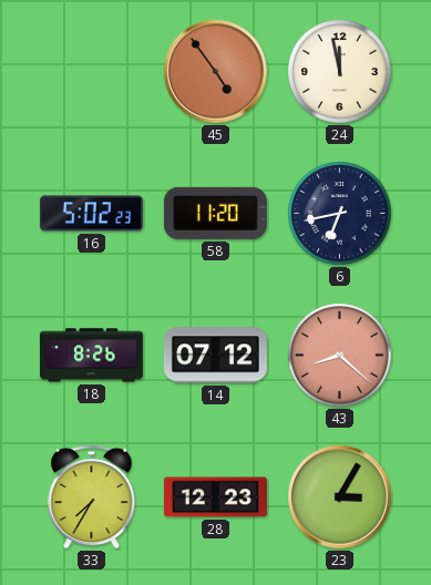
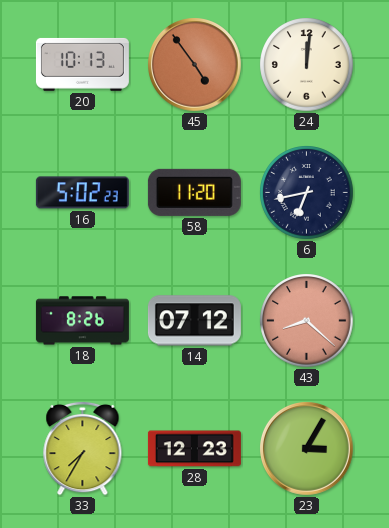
20: none -> 10:13
24: 11:58 -> 12:01
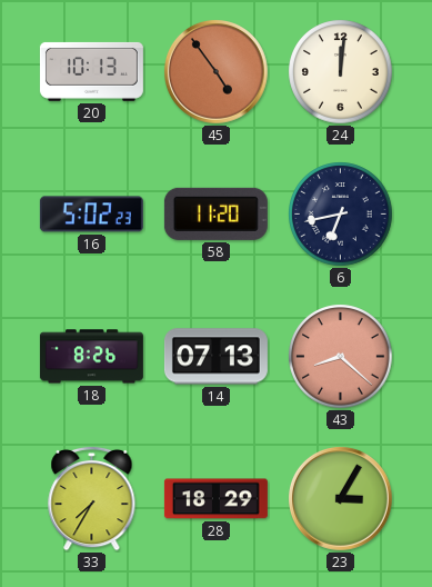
14: 07:12 -> 07:13
28: 12:23 -> 18:29
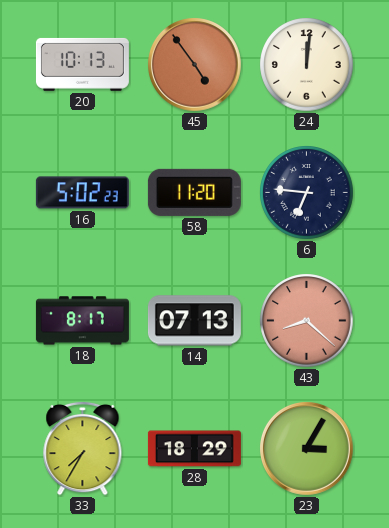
6: 6:43 -> 6:46
18: 8:26 -> 8:17
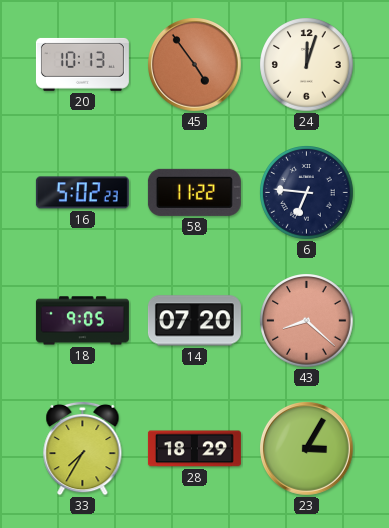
24: 12:01 -> 12:03
58: 11:20 -> 11:22
18: 8:17 -> 9:05
14: 07:13 -> 07:20
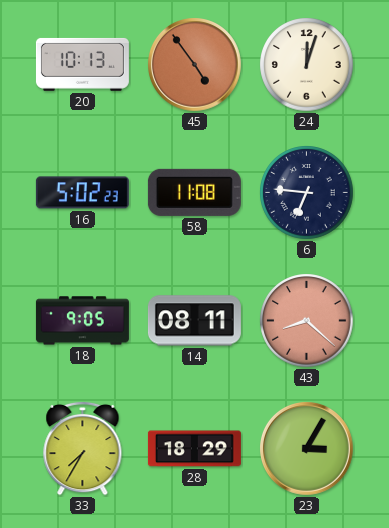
58: 11:22 -> 11:08
14: 07:20 -> 08:11
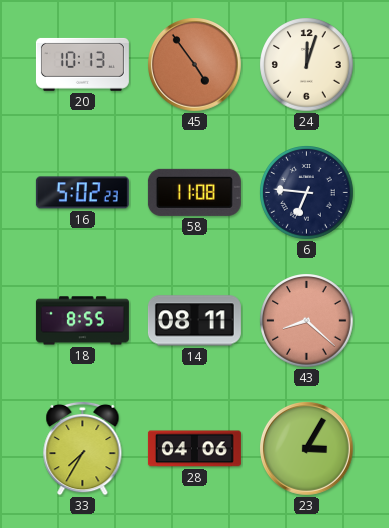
18: 9:05 -> 8:55
28: 18:29 -> 04:06
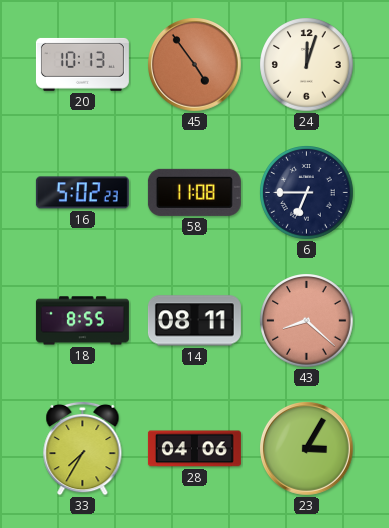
6: 6:46 -> 6:45
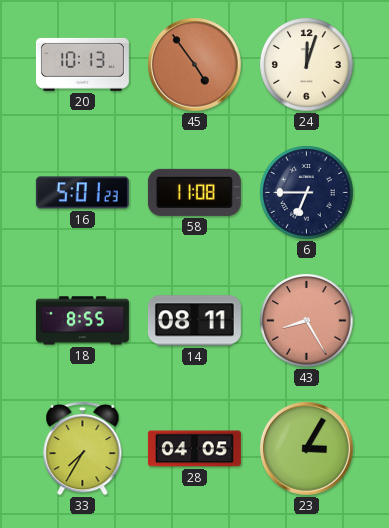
16: 5:02 -> 5:01
43: 8:22 -> 8:25
28: 04:06 -> 04:05
